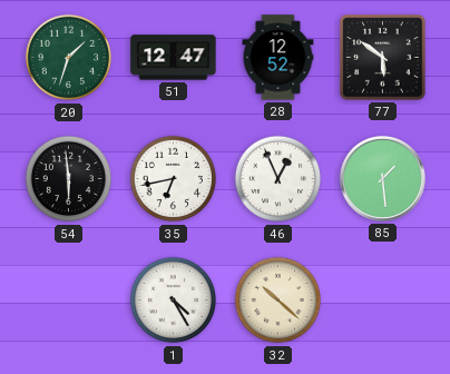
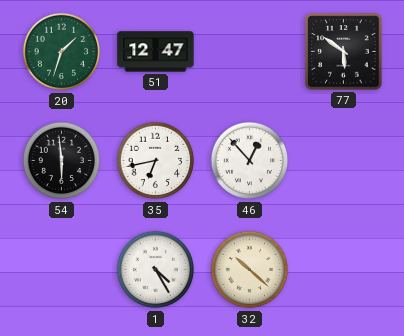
28: 12:52 -> none
46: 12:56 -> 12:53
85: 1:29 -> none
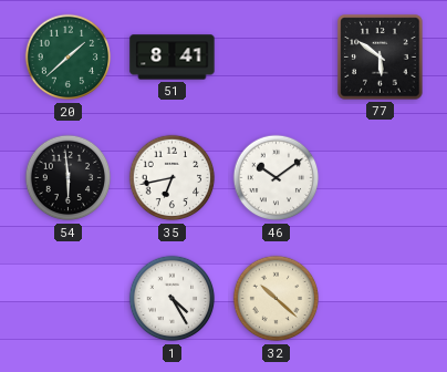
20: 1:33 -> 1:38
51: 12:47 -> 8:41
46: 12:53 -> 10:09
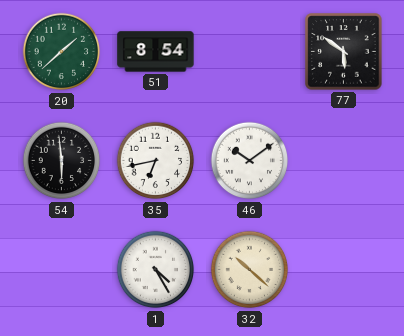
51: 8:41 -> 8:54
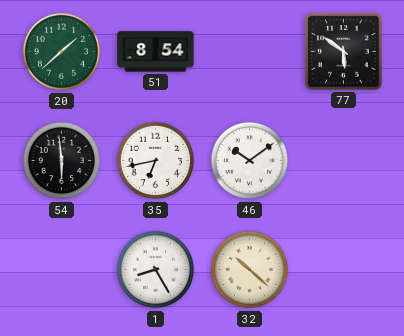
1: 4:25 -> 8:25
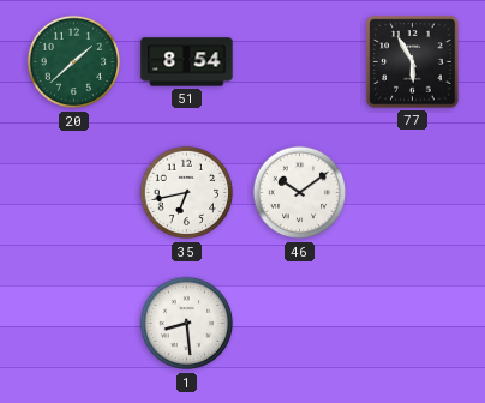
77: 5:51 -> 5:55
54: 5:59 -> none
1: 8:25 -> 8:29
32: 10:22 -> none
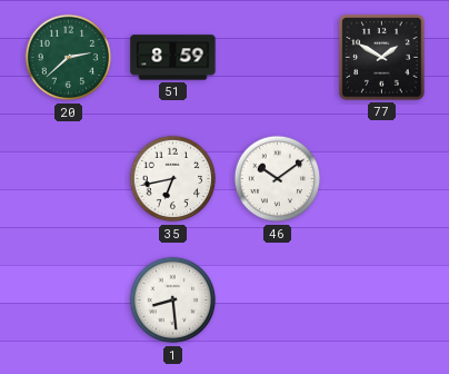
20: 1:38 -> 2:38
51: 8:54 -> 8:59
77: 5:55 -> 1:50
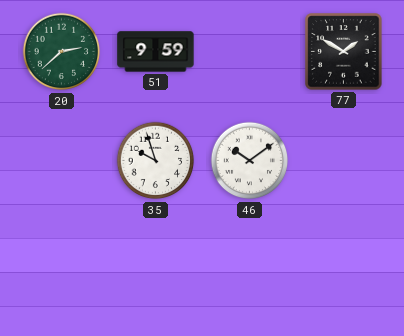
51: 8:59 -> 9:59
35: 6:43 -> 9:57
1: 8:29 -> none
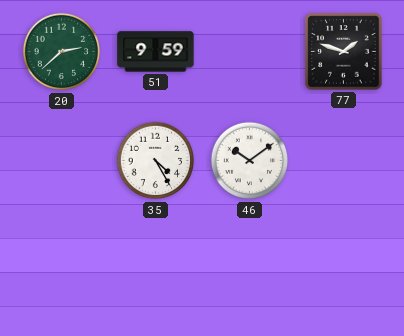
77: 1:50 -> 1:48
35: 9:57 -> 4:25
